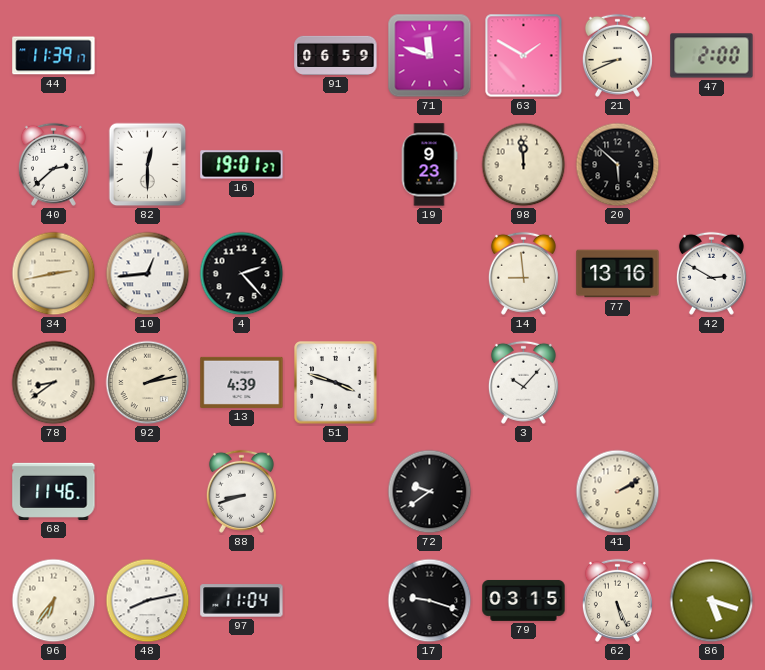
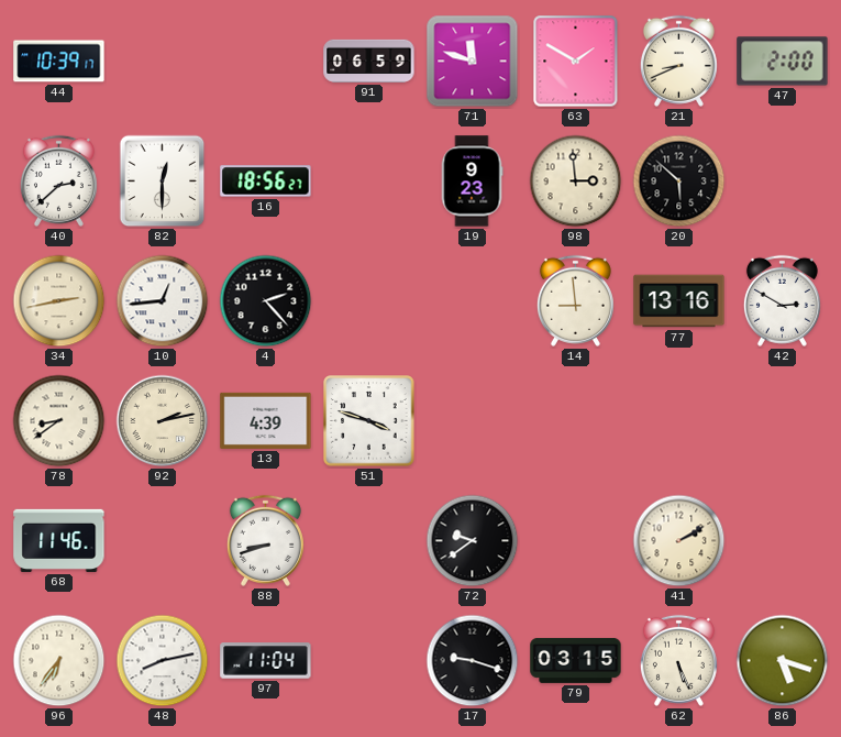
44: 11:39 -> 10:39
16: 19:01 -> 18:56
98: 11:59 -> 2:59
3: 10:07 -> none
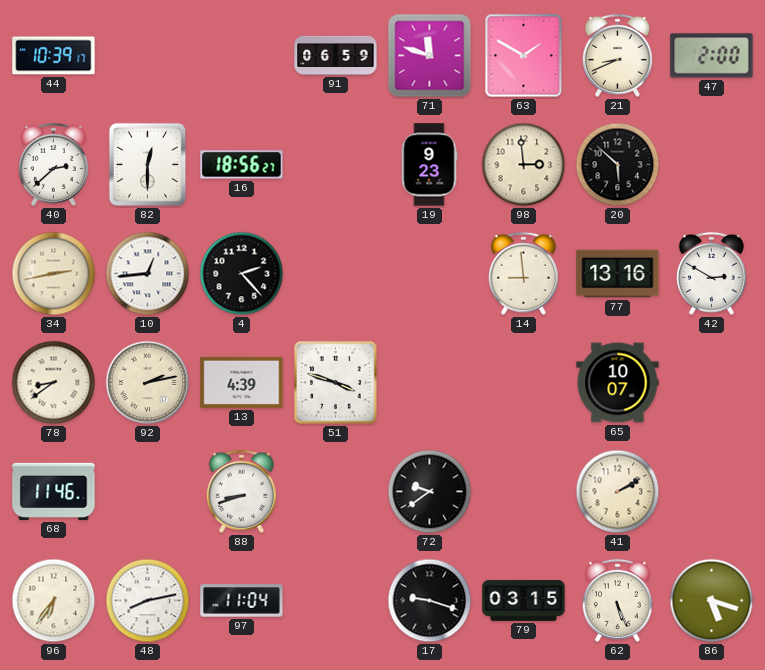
65: none -> 10:07
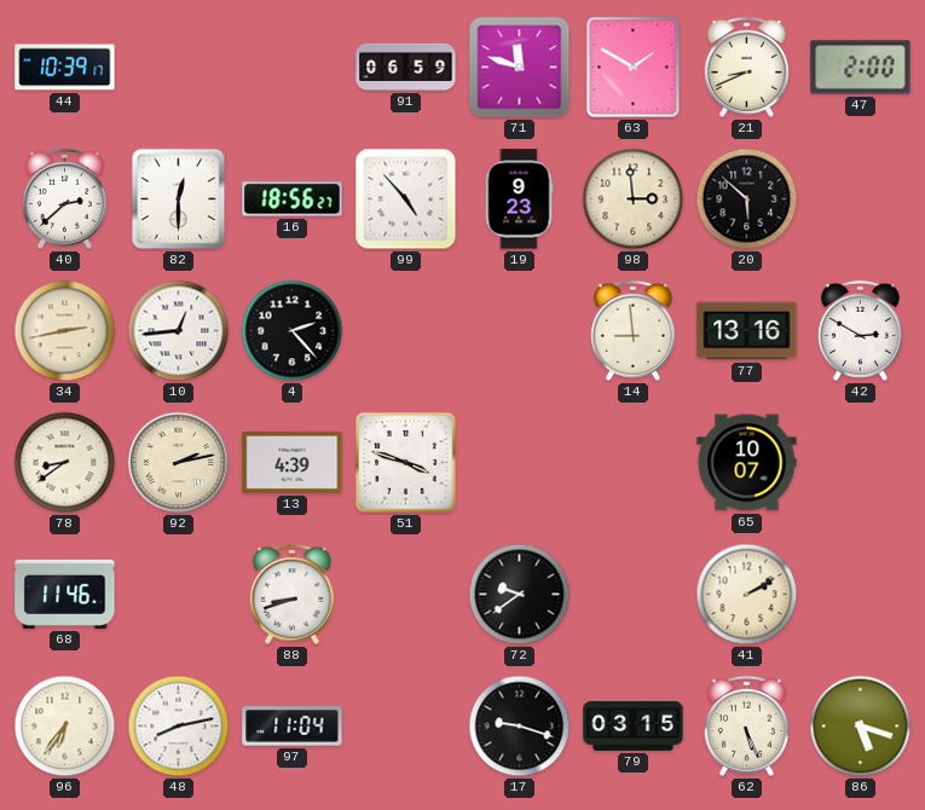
99: none -> 4:53
